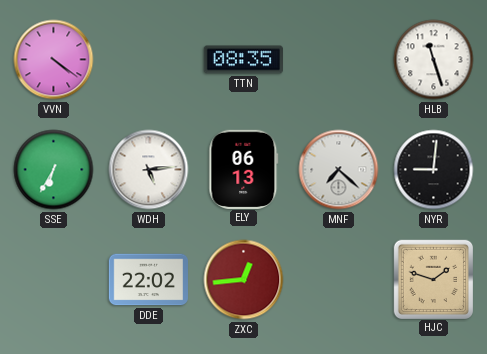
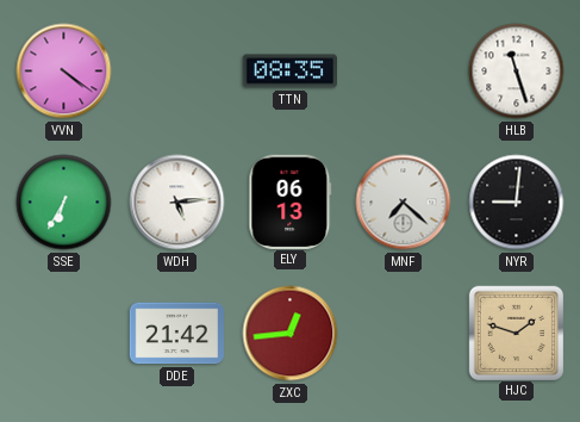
DDE: 22:02 -> 21:42
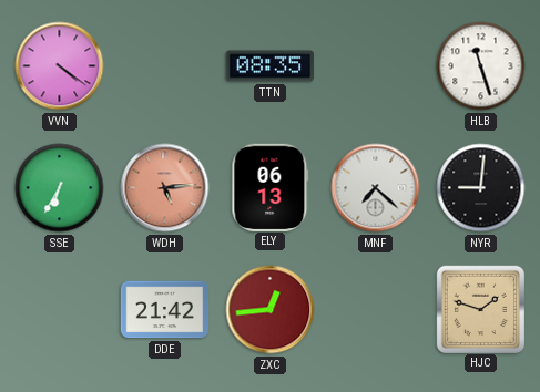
WDH dial: white -> salmon
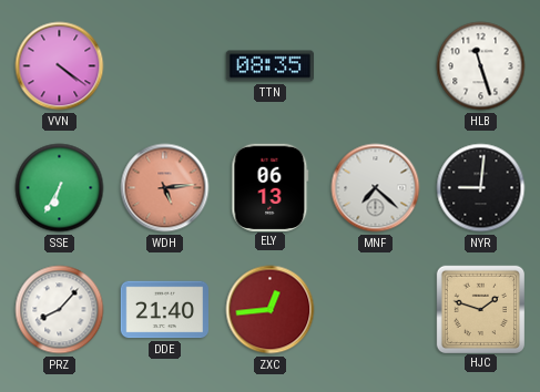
PRZ: none -> 8:07
DDE: 21:42 -> 21:40
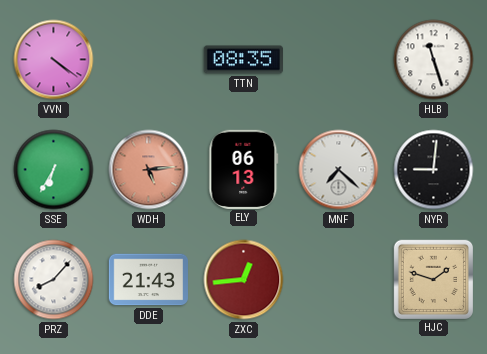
DDE: 21:40 -> 21:43
